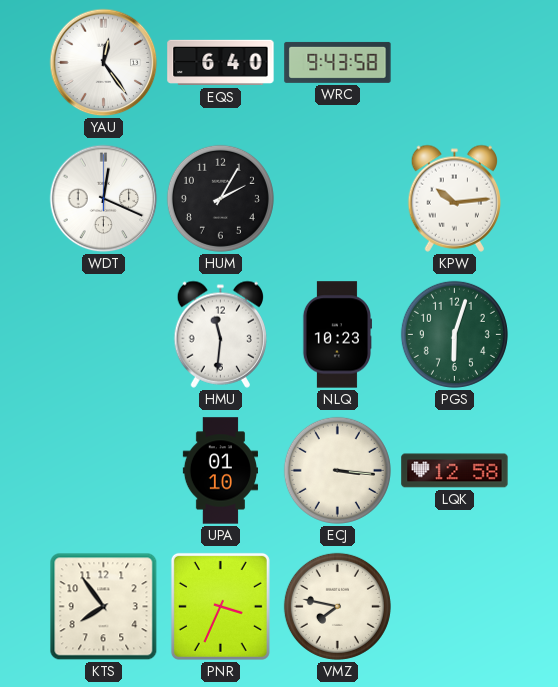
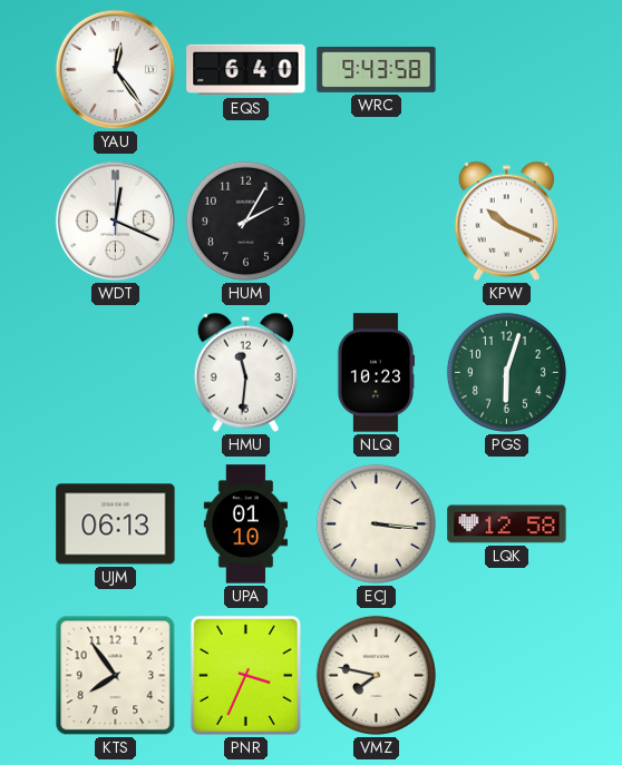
KPW: 10:14 -> 10:19
UJM: none -> 06:13
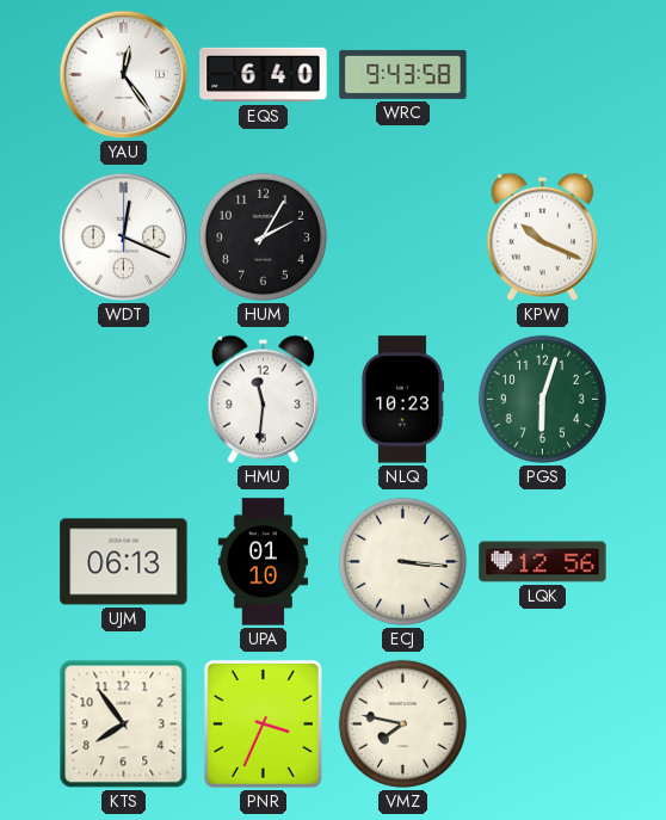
LQK: 12:58 -> 12:56
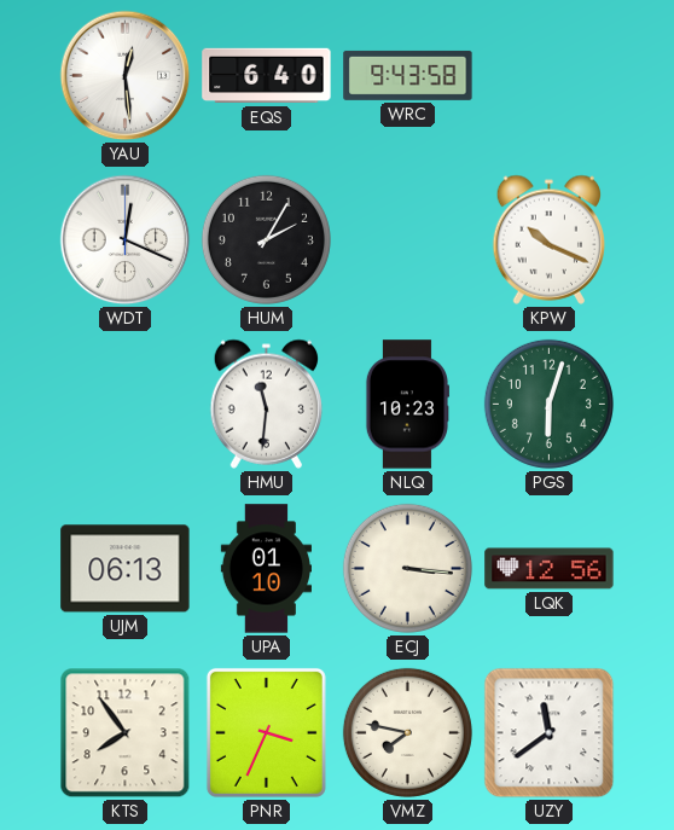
YAU: 12:24 -> 12:29
UZY: none -> 11:39
